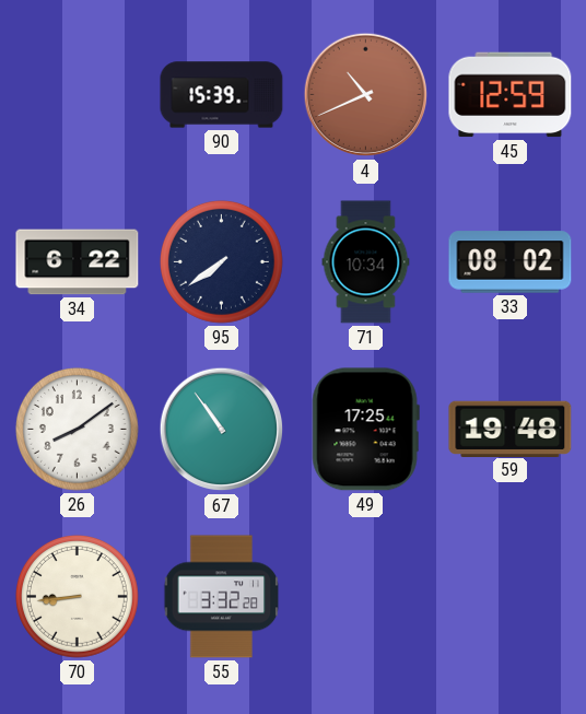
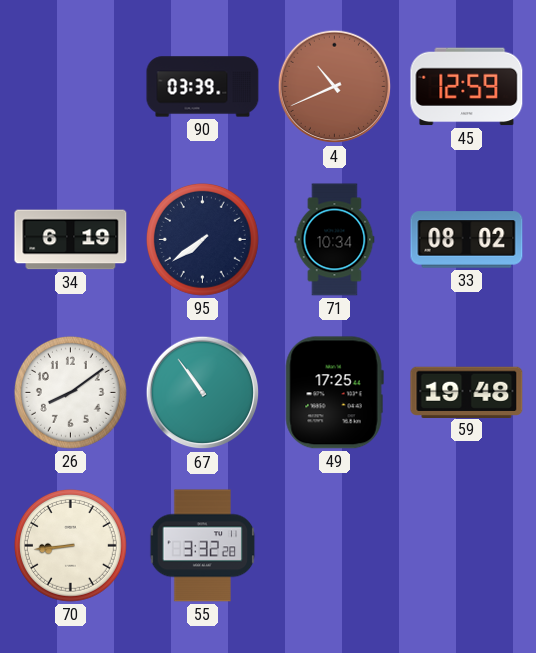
90: 15:39 -> 03:39
34: 6:22 -> 6:19
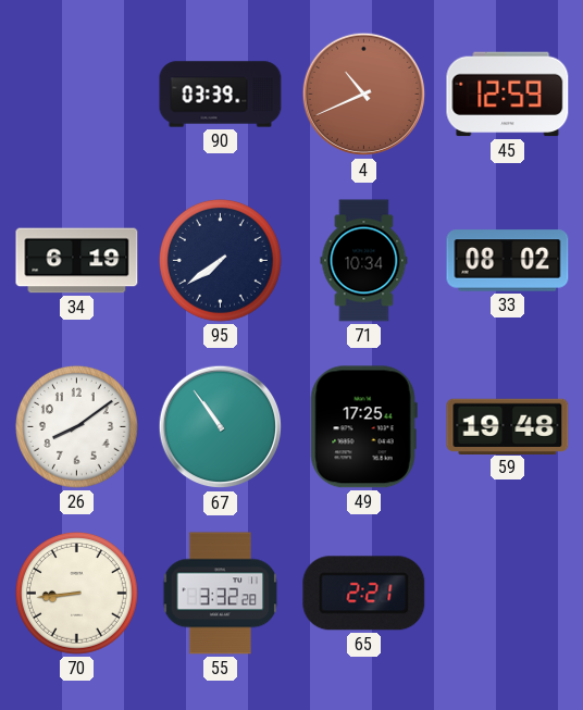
65: none -> 2:21
